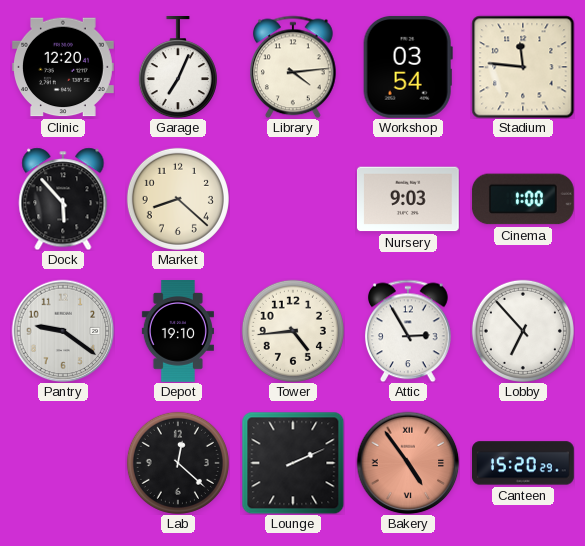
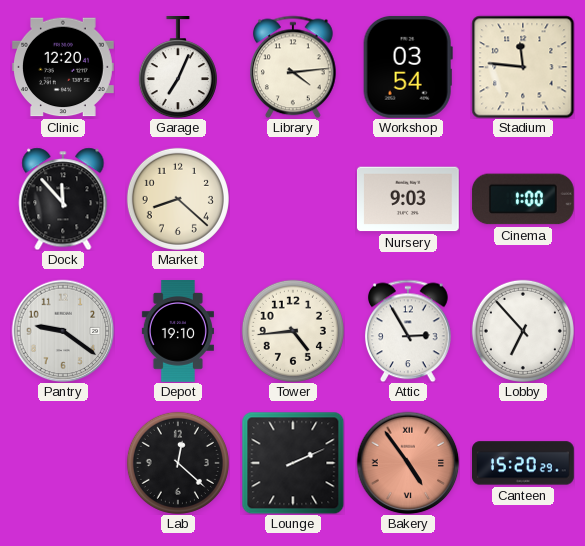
Dock: 5:53 -> 11:53
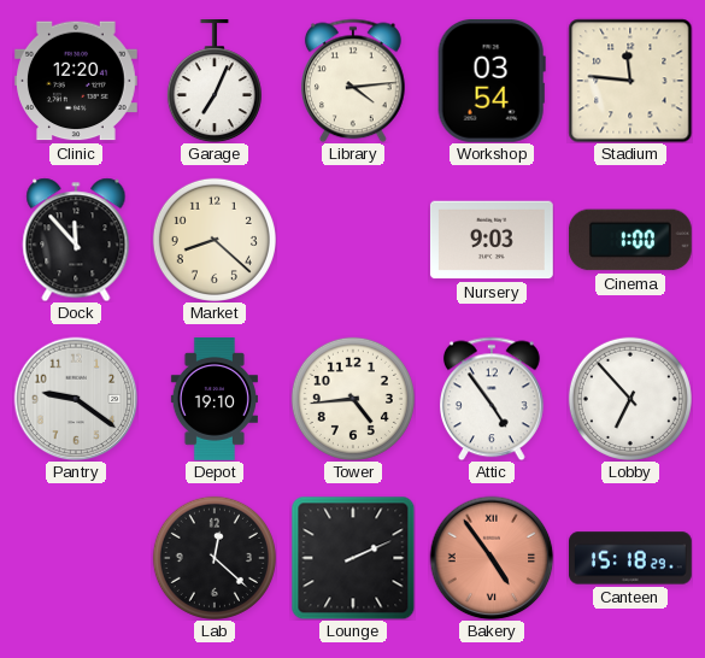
Attic: 2:55 -> 4:54
Canteen: 15:20 -> 15:18
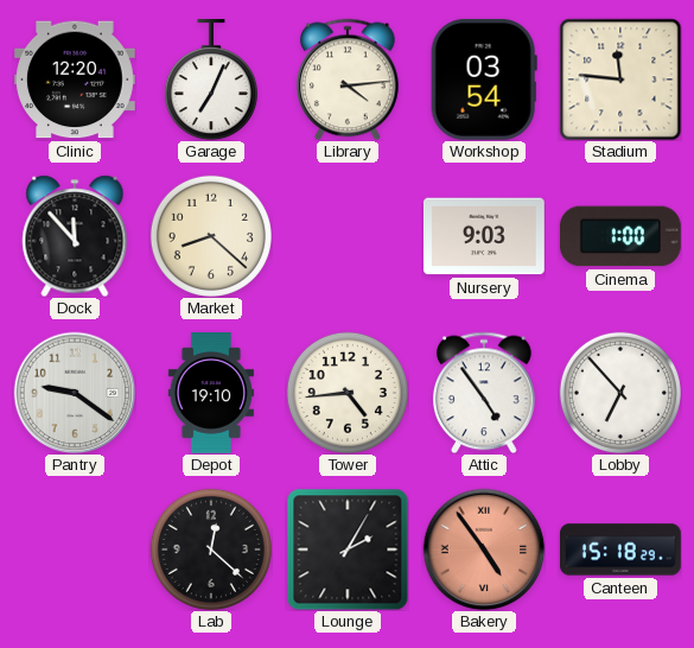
Lounge: 2:11 -> 2:05
